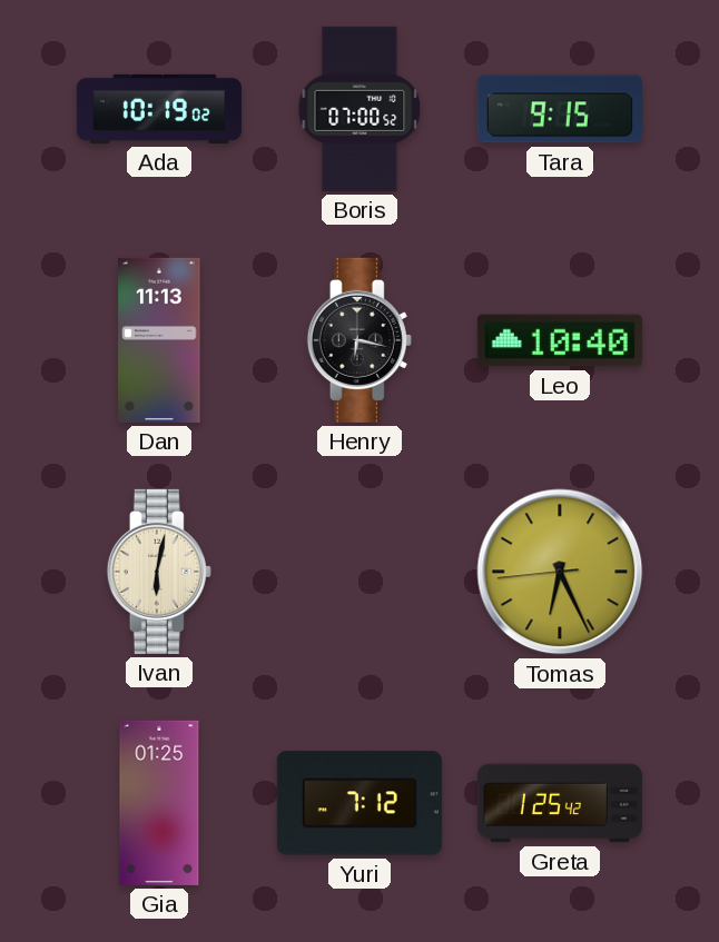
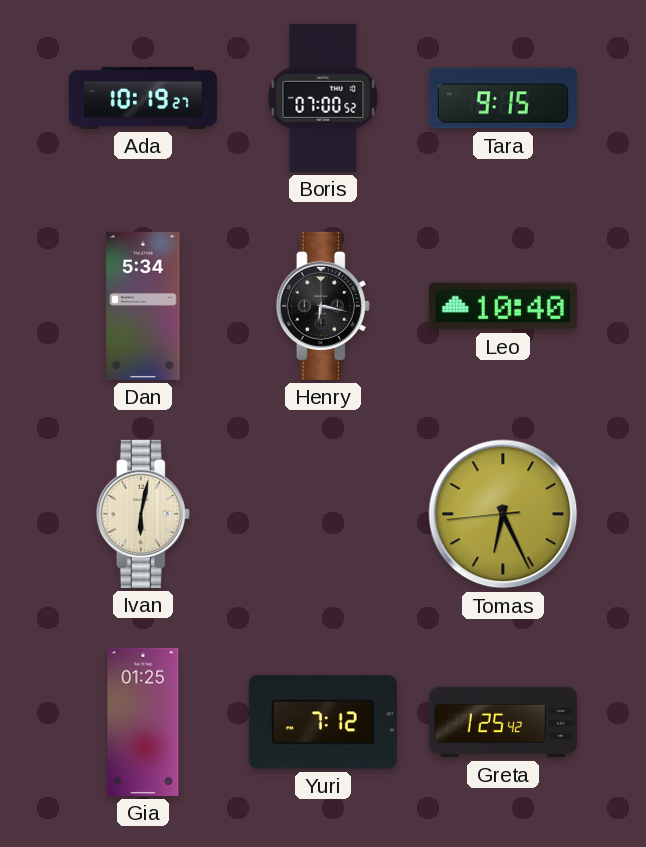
Ada: 10:19:02 -> 10:19:27
Dan: 11:13 -> 5:34
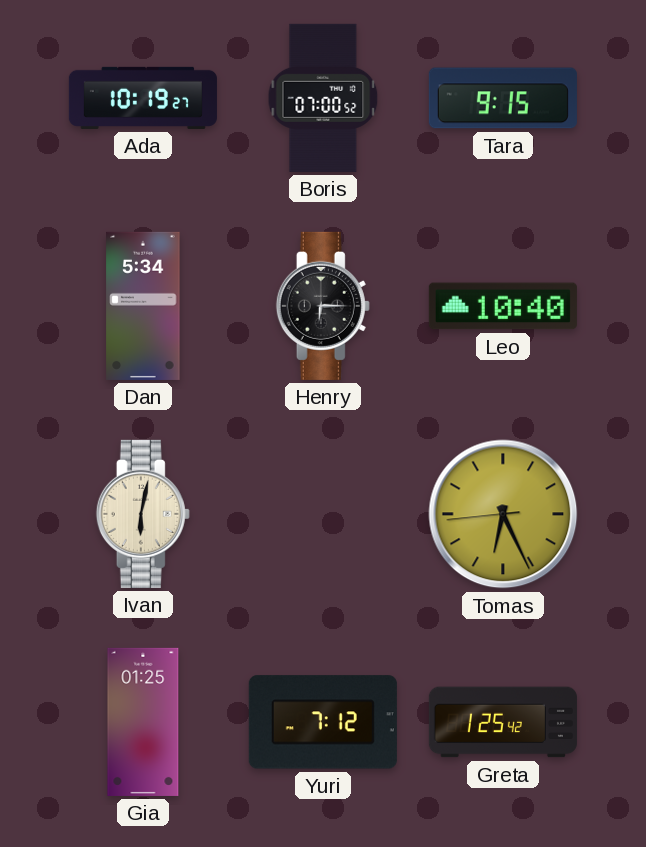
Henry: 6:17 -> 6:15
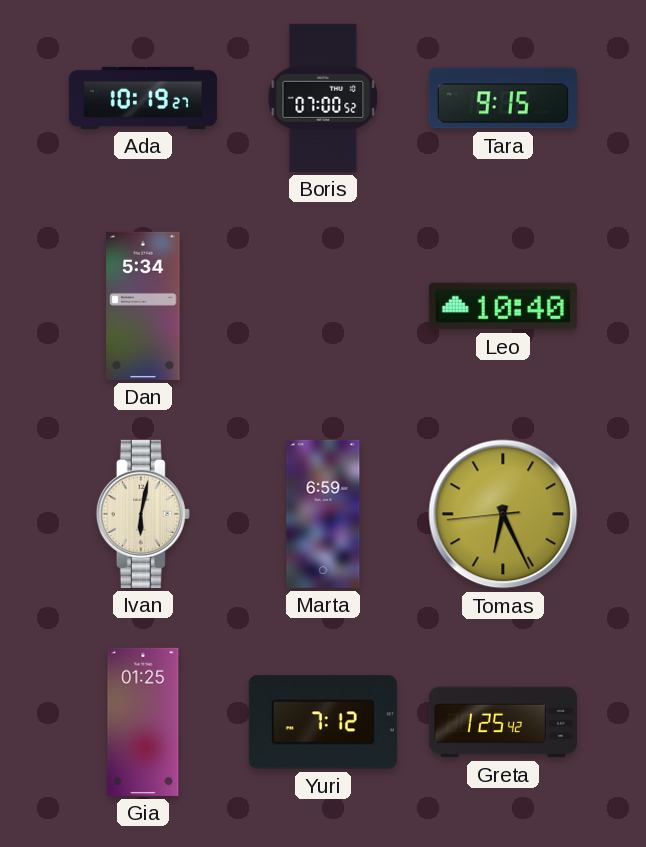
Henry: 6:15 -> none
Marta: none -> 6:59
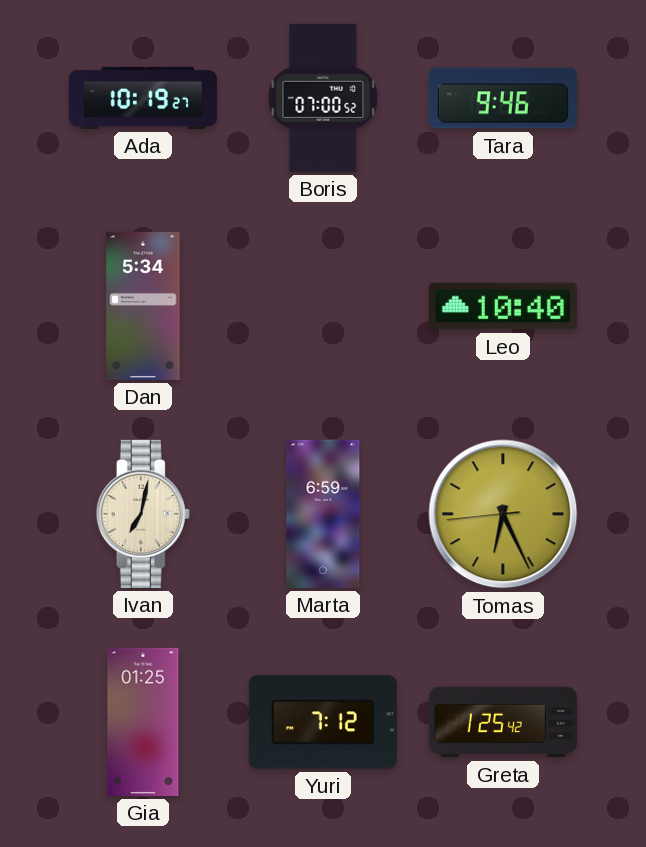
Tara: 9:15 -> 9:46
Ivan: 6:02 -> 7:02
